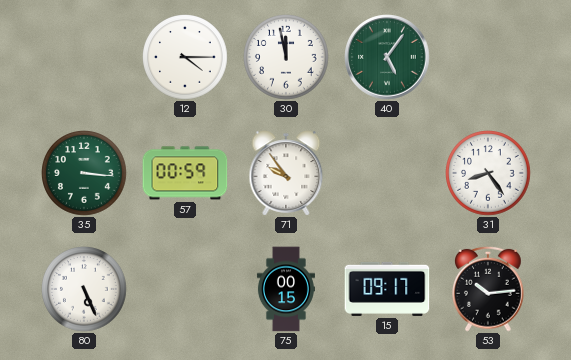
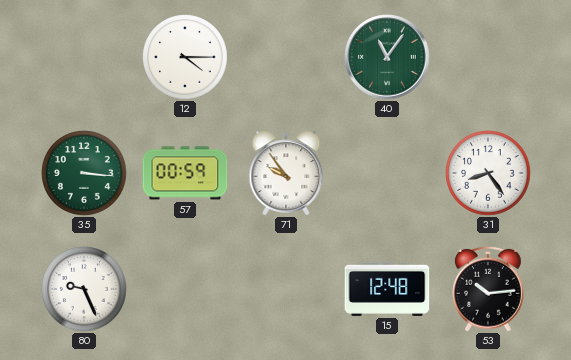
30: 11:58 -> none
40: 5:06 -> 11:06
80: 5:26 -> 9:26
75: 00:15 -> none
15: 09:17 -> 12:48
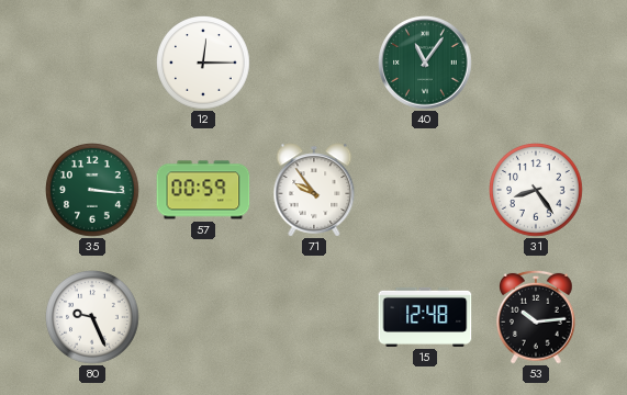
12: 4:15 -> 12:15
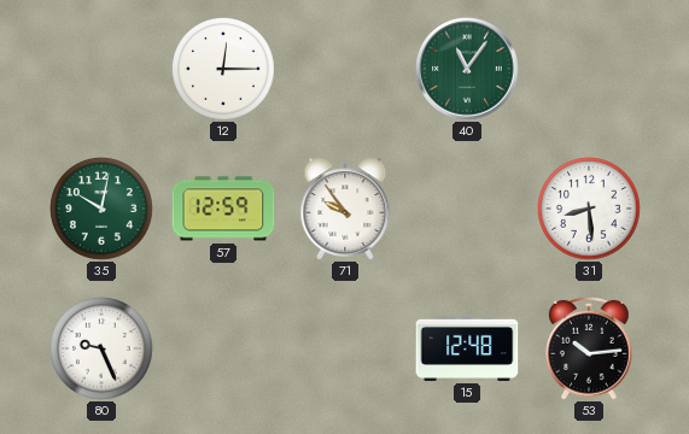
35: 3:16 -> 10:02
57: 00:59 -> 12:59
31: 8:24 -> 8:29
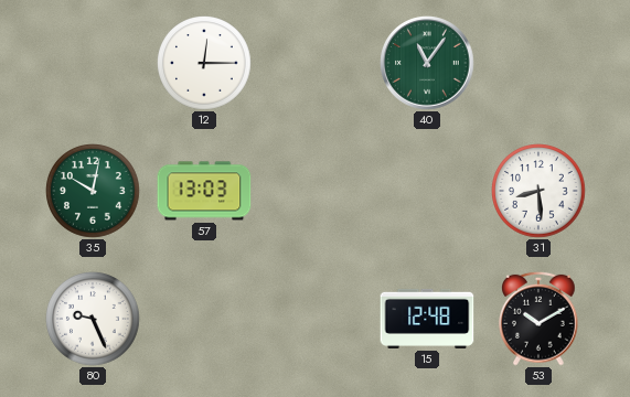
57: 12:59 -> 13:03
71: 9:54 -> none
53: 10:14 -> 10:10
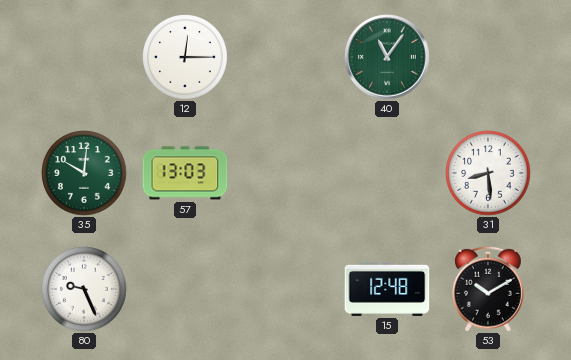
35: 10:02 -> 10:01
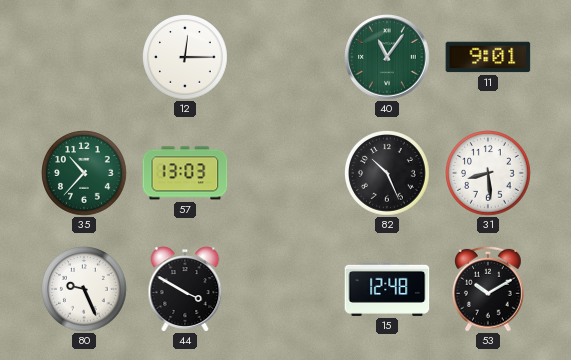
11: none -> 9:01
35: 10:01 -> 10:37
82: none -> 10:26
44: none -> 3:50
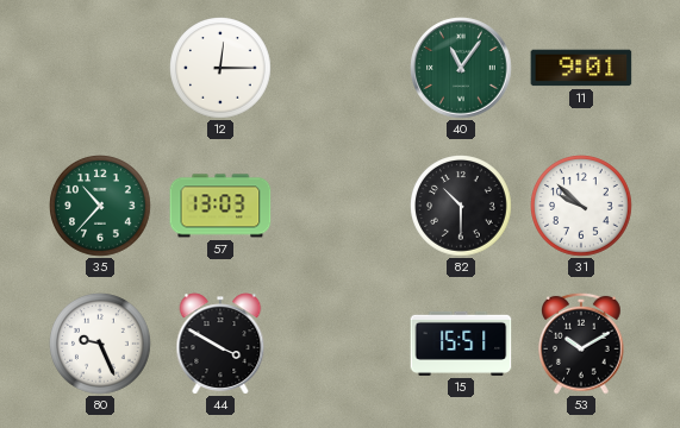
82: 10:26 -> 10:30
31: 8:29 -> 9:52
15: 12:48 -> 15:51
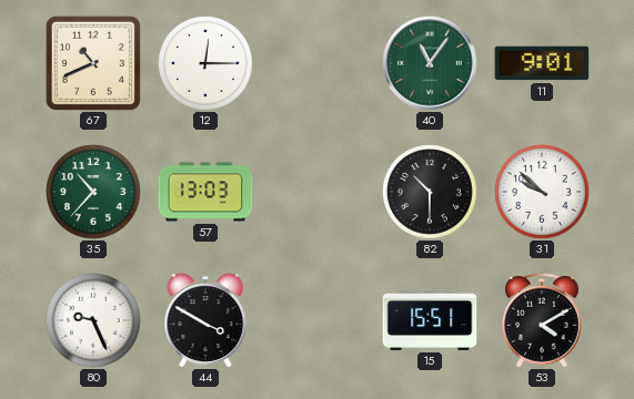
67: none -> 10:41
53: 10:10 -> 4:10
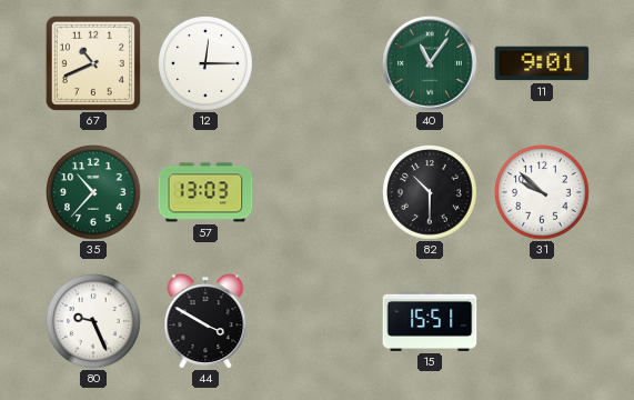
53: 4:10 -> none
